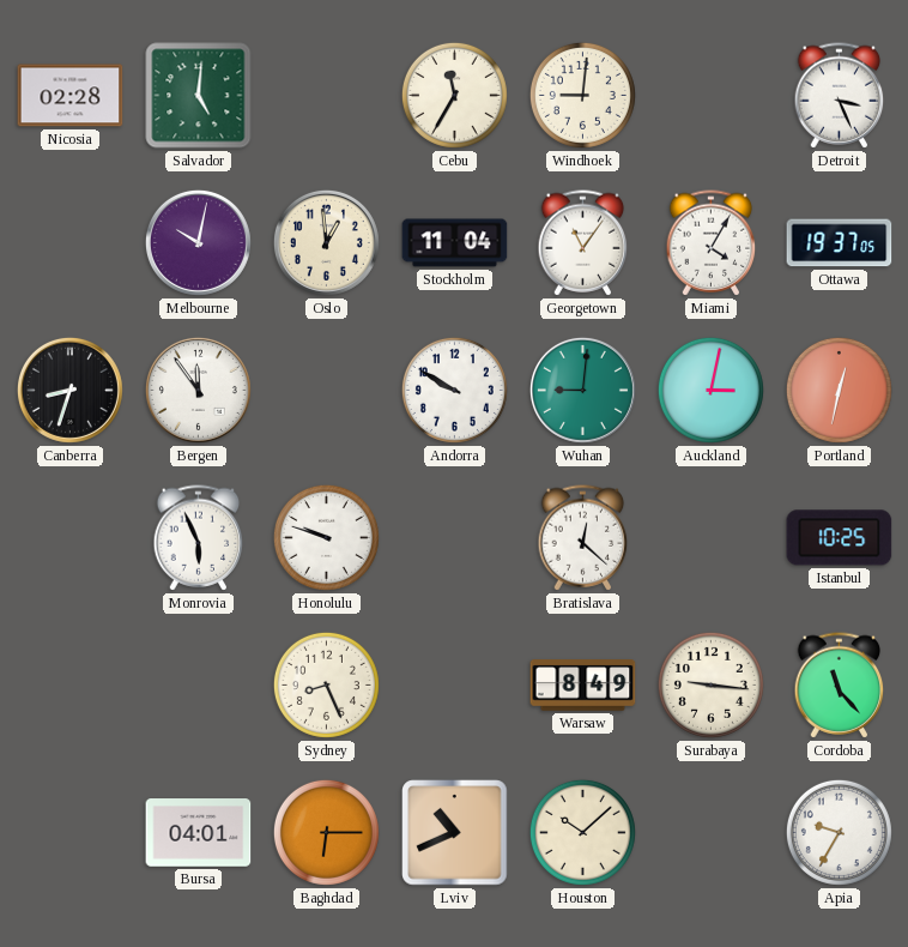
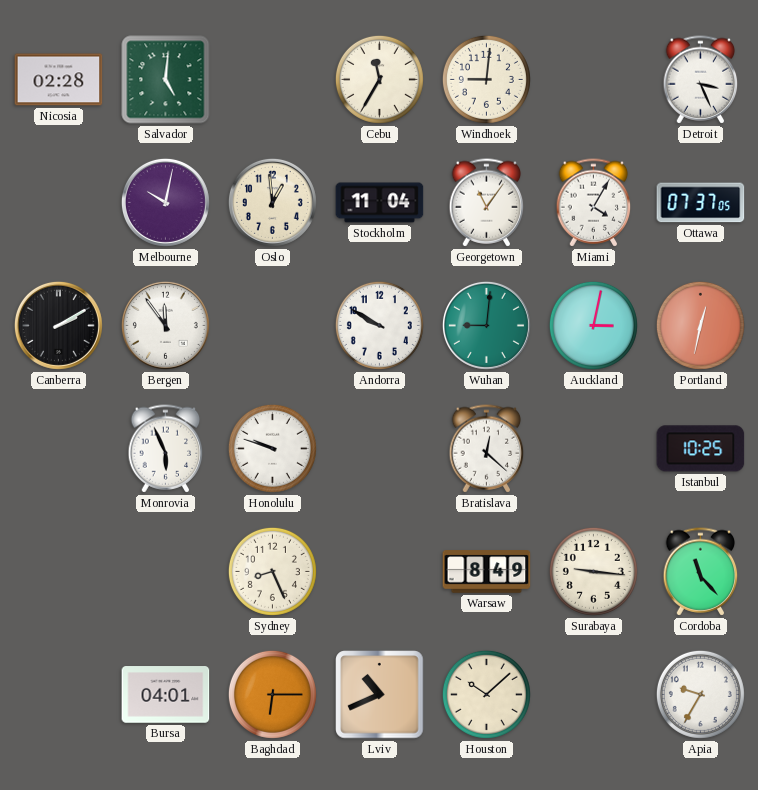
Ottawa: 19:37 -> 07:37
Canberra: 8:33 -> 2:10
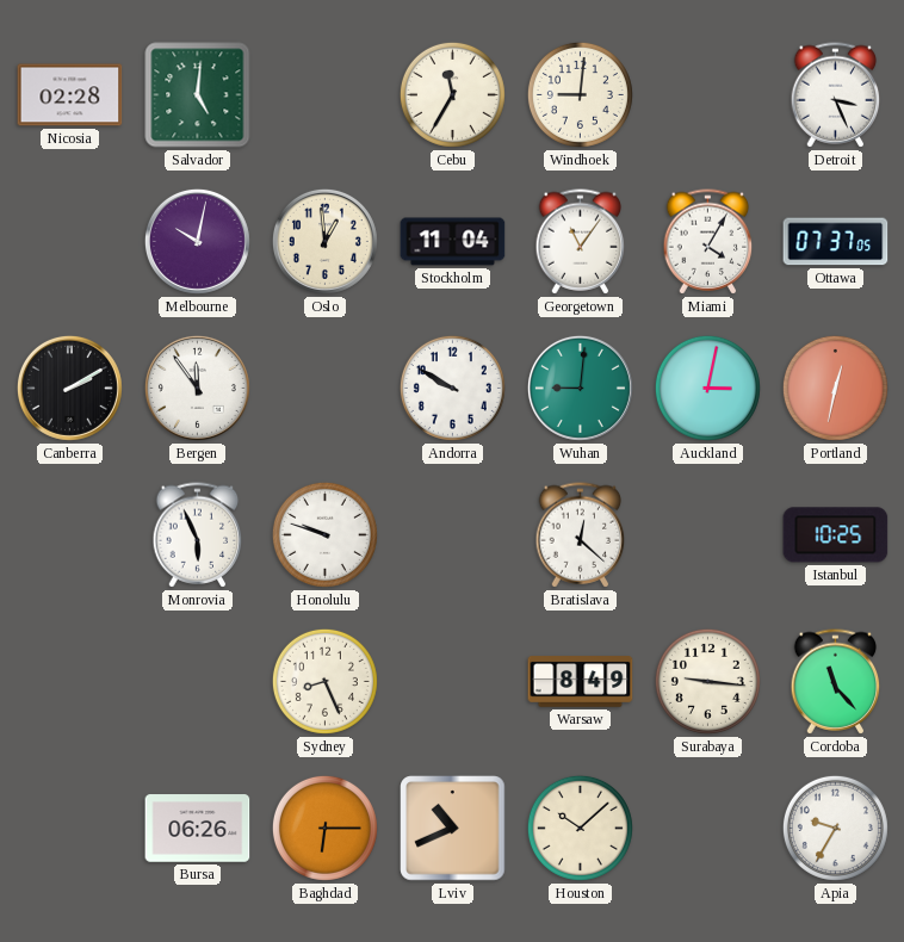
Bursa: 04:01 -> 06:26
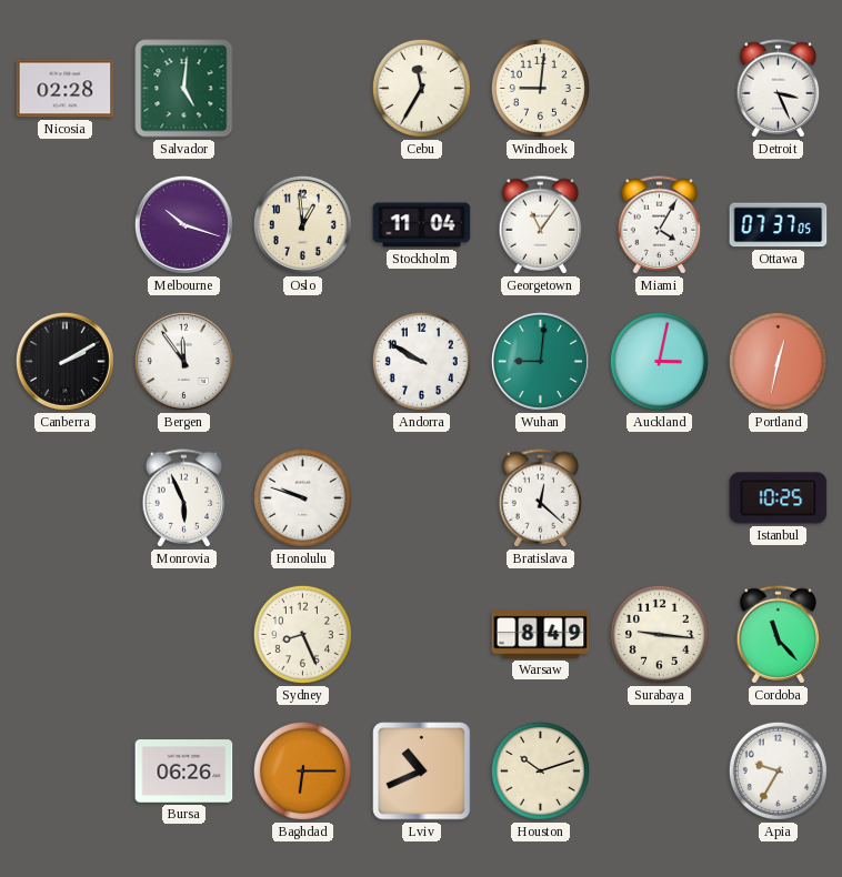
Melbourne: 10:02 -> 10:18
Houston: 10:08 -> 10:12
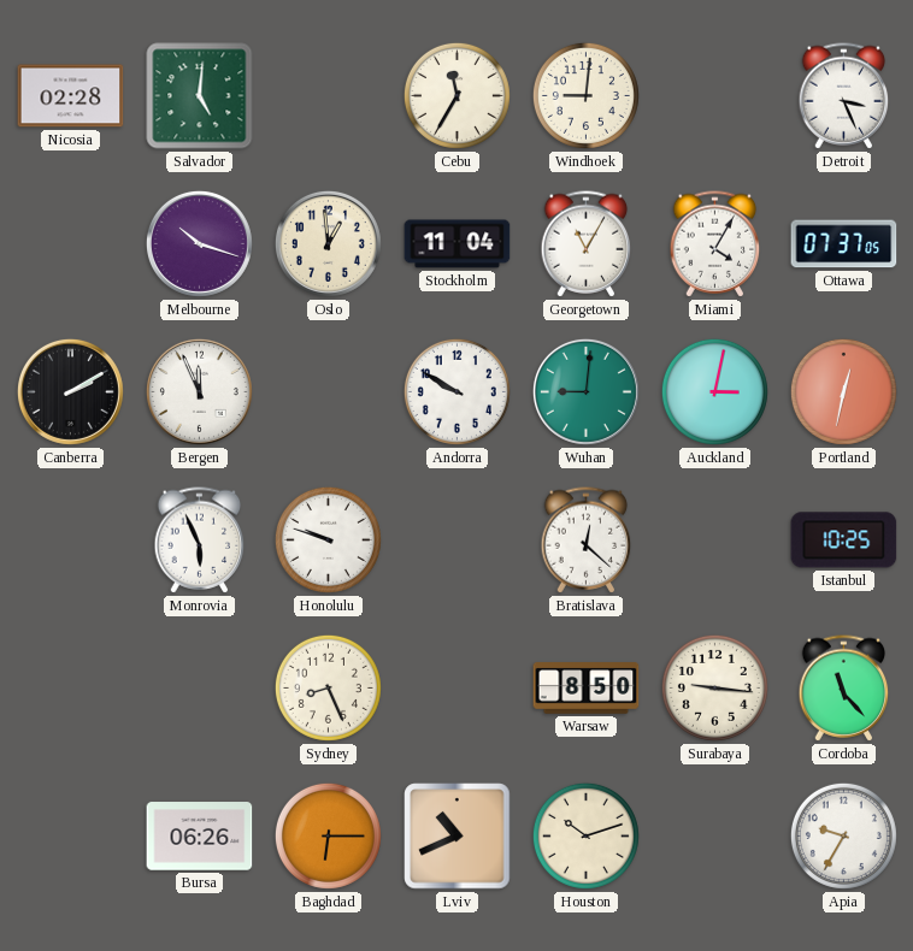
Georgetown: 11:06 -> 11:05
Bergen: 11:54 -> 11:56
Warsaw: 8:49 -> 8:50
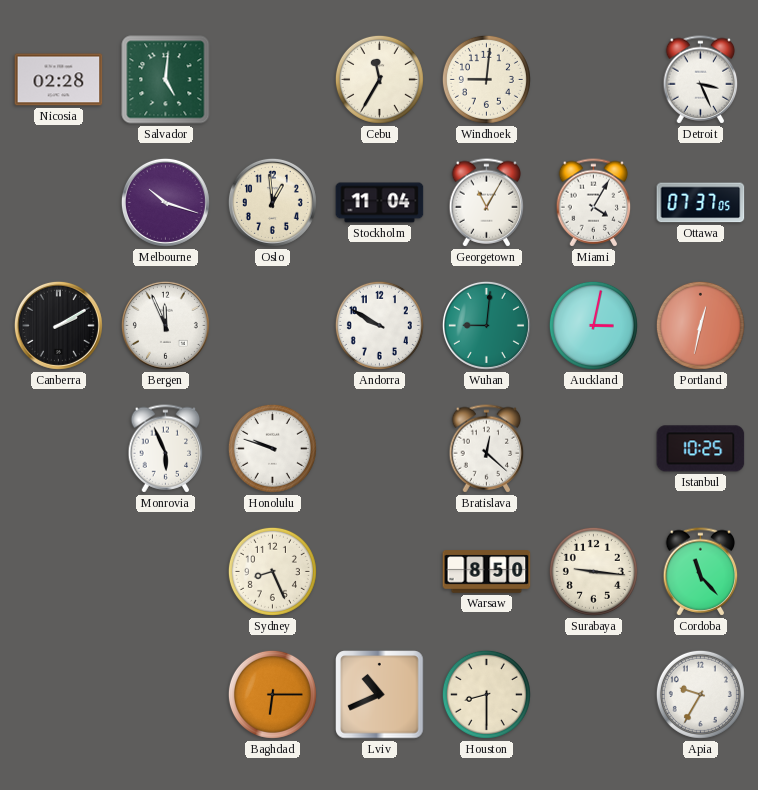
Bursa: 06:26 -> none
Houston: 10:12 -> 8:30
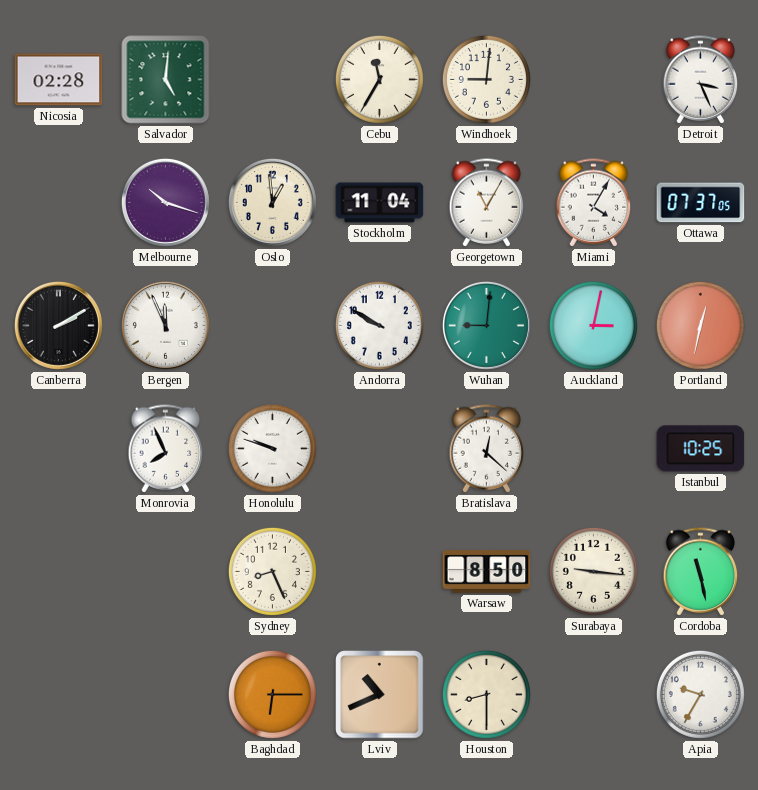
Monrovia: 5:56 -> 7:56
Cordoba: 11:23 -> 11:28
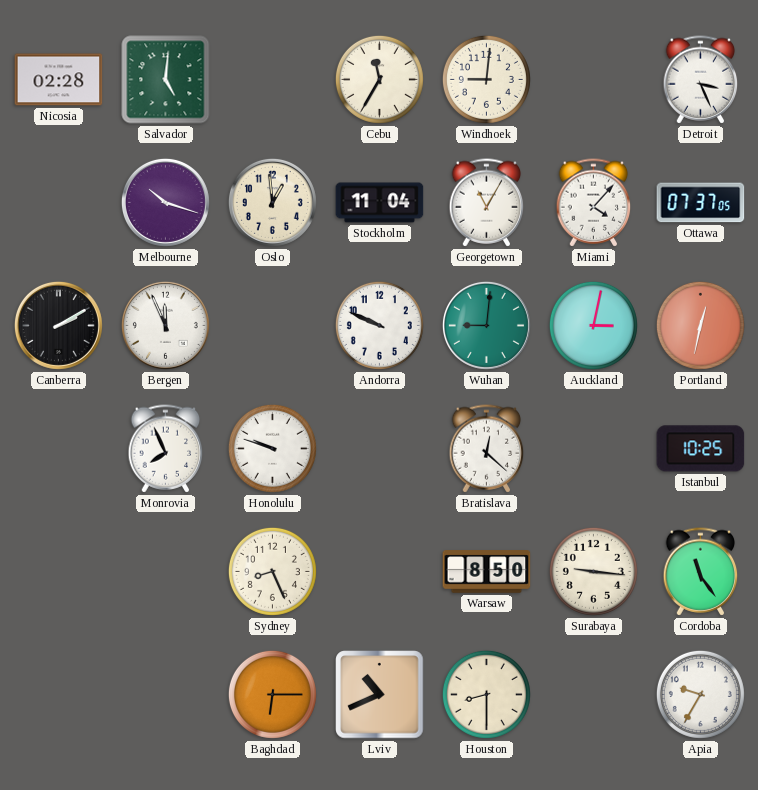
Miami: 4:05 -> 4:07
Andorra: 9:50 -> 9:49
Cordoba: 11:28 -> 11:24
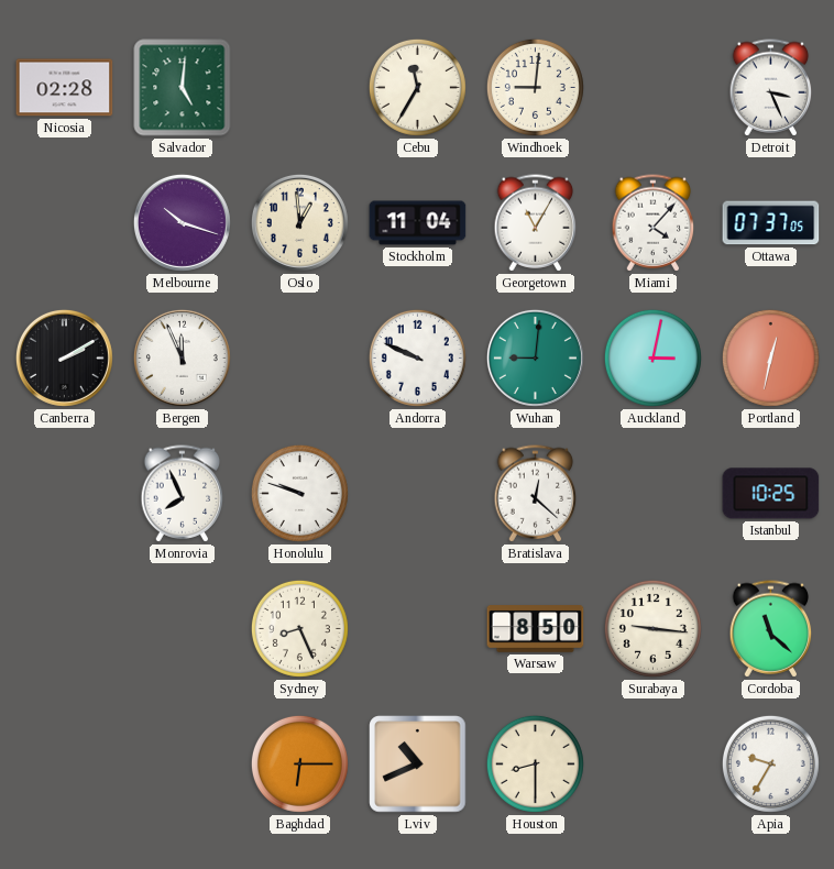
Cordoba: 11:24 -> 11:22
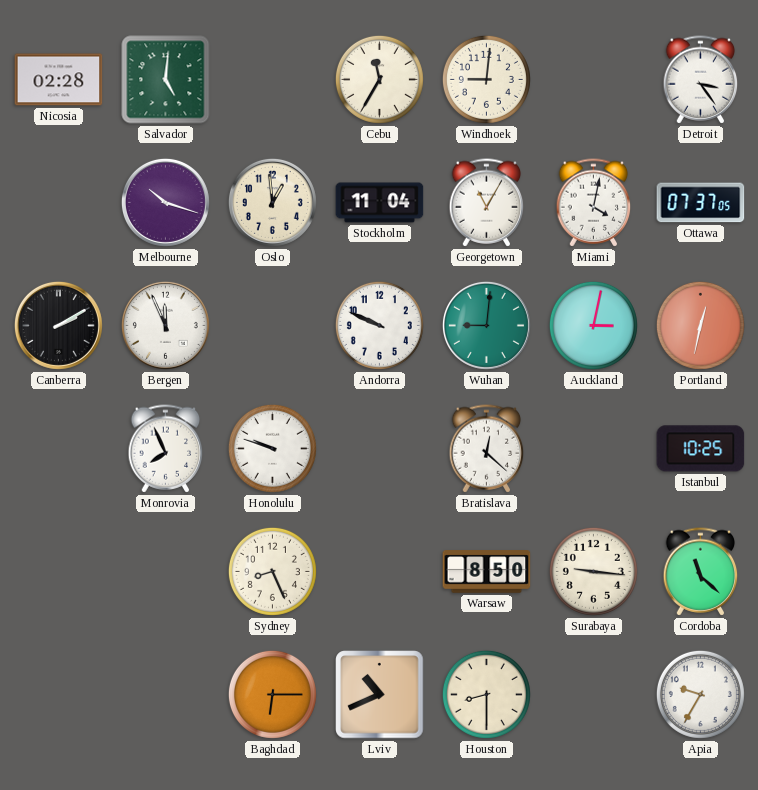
Detroit: 3:26 -> 3:24
Miami: 4:07 -> 4:02
